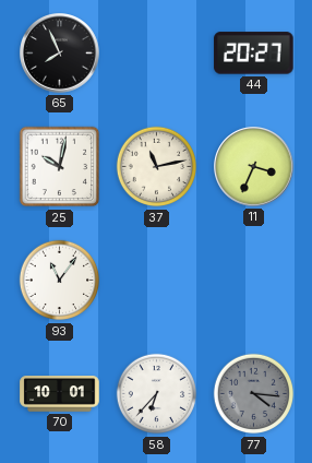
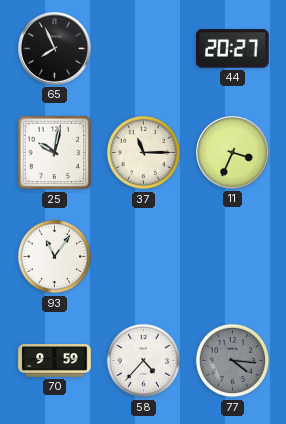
37: 11:13 -> 11:15
70: 10:01 -> 9:59
58: 6:37 -> 4:37
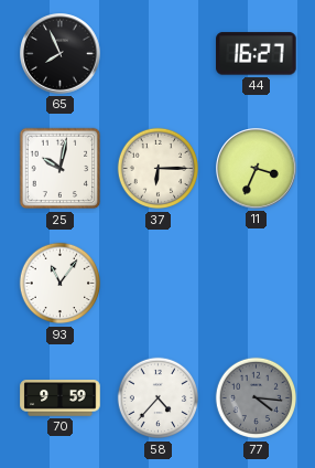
44: 20:27 -> 16:27
37: 11:15 -> 6:15
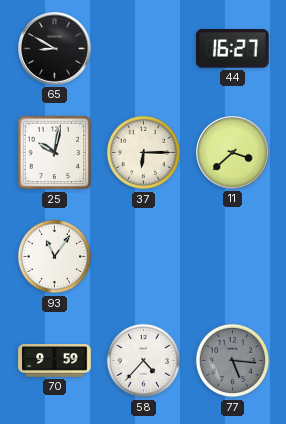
65: 7:56 -> 8:50
11: 3:34 -> 3:38
77: 4:16 -> 5:16
